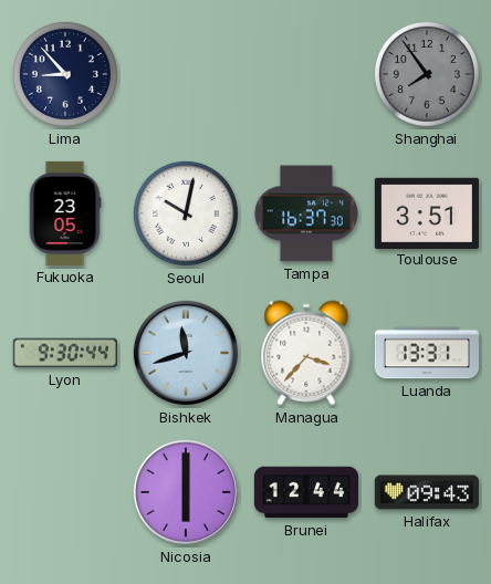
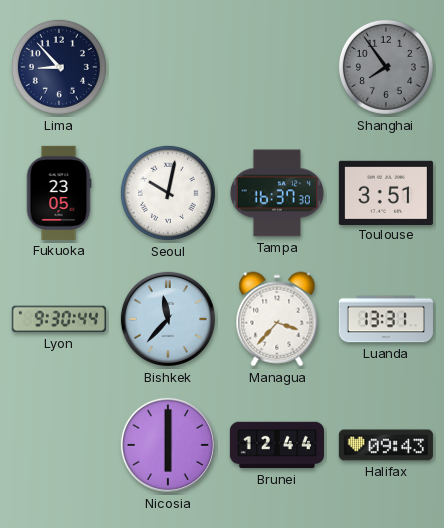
Bishkek: 11:42 -> 11:37
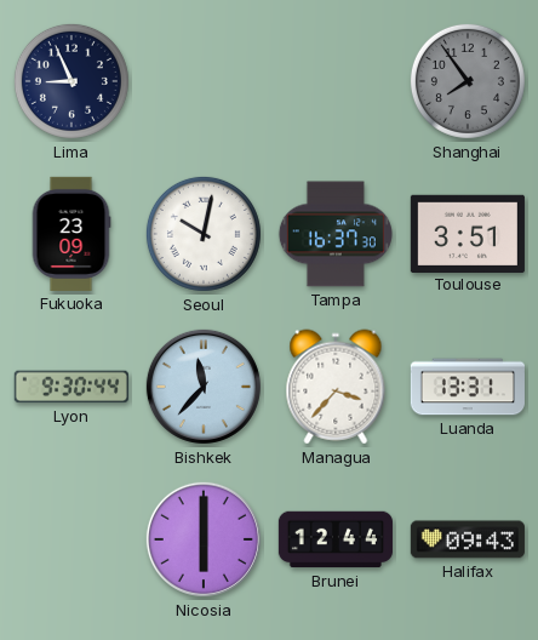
Lima: 8:53 -> 8:56
Fukuoka: 23:05 -> 23:09
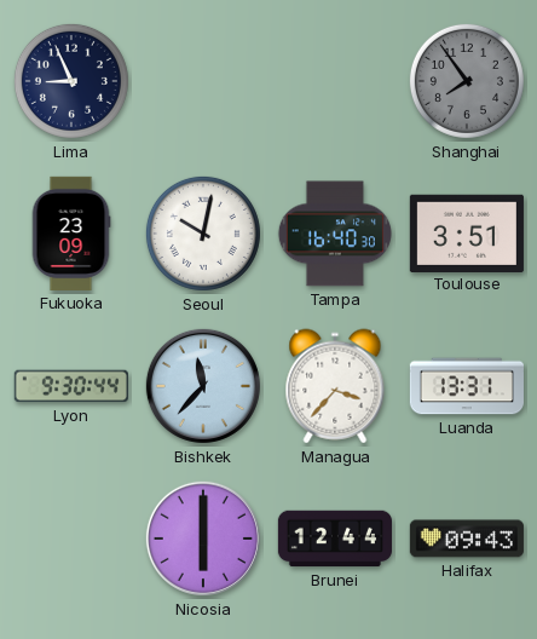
Tampa: 16:37 -> 16:40
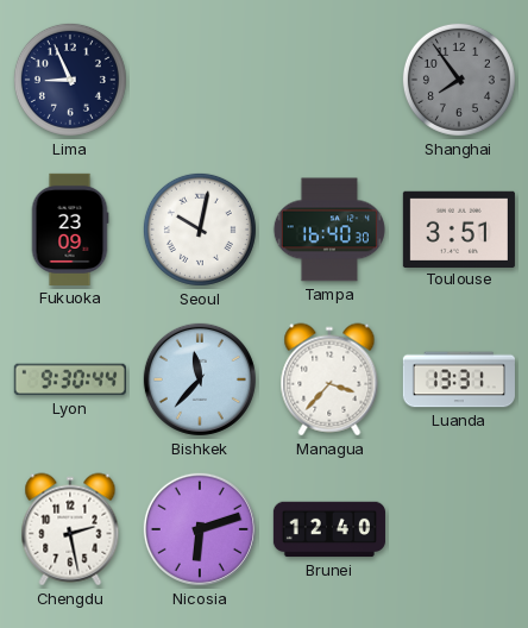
Chengdu: none -> 2:28
Nicosia: 6:00 -> 6:12
Brunei: 12:44 -> 12:40
Halifax: 09:43 -> none
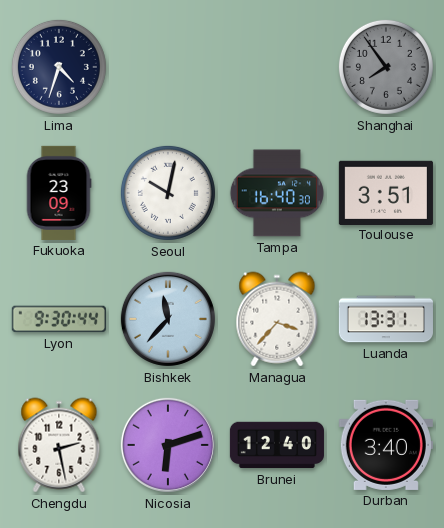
Lima: 8:56 -> 4:33
Durban: none -> 3:40
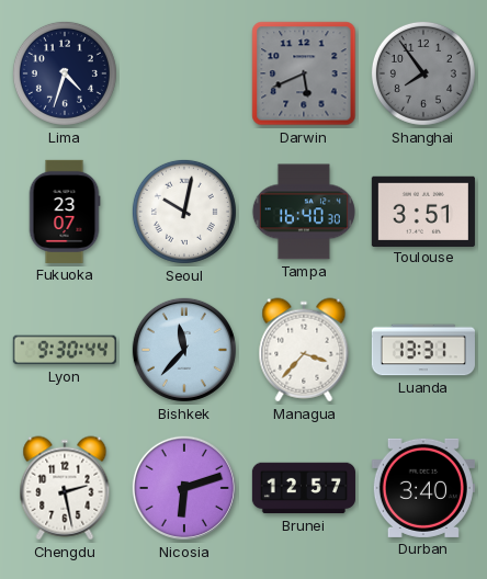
Darwin: none -> 5:41
Fukuoka: 23:09 -> 23:07
Brunei: 12:40 -> 12:57
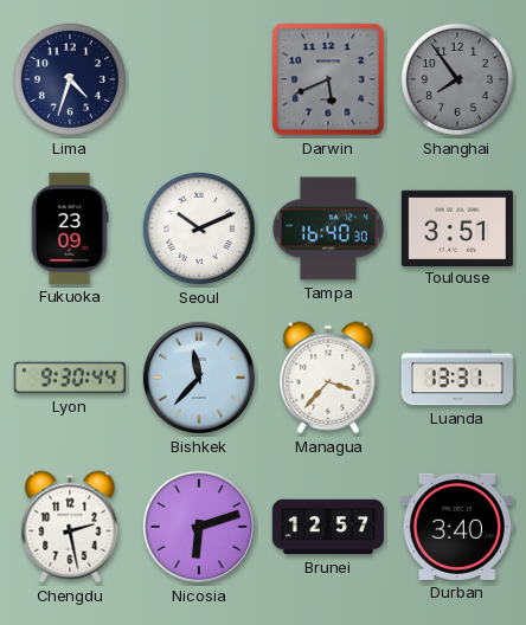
Fukuoka: 23:07 -> 23:09
Seoul: 10:02 -> 10:11
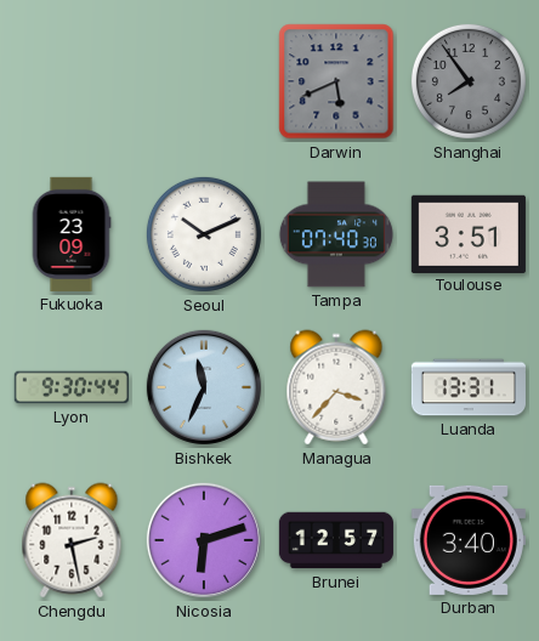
Lima: 4:33 -> none
Tampa: 16:40 -> 07:40
Bishkek: 11:37 -> 11:34
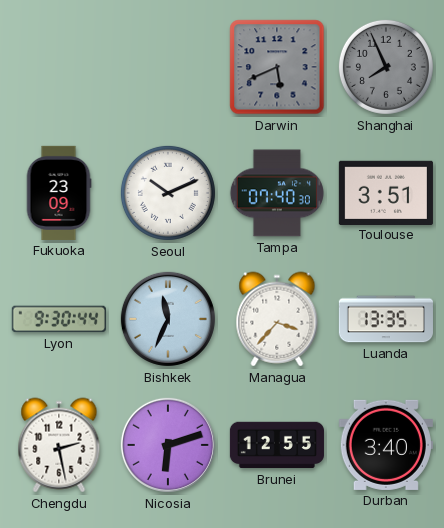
Shanghai: 7:54 -> 7:56
Luanda: 13:31 -> 13:35
Brunei: 12:57 -> 12:55
